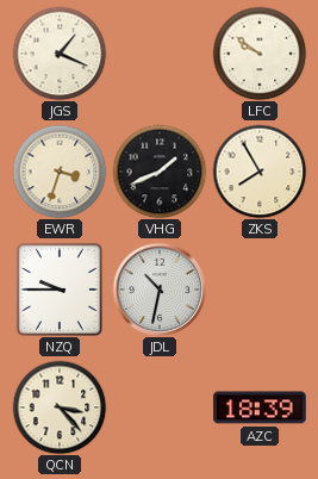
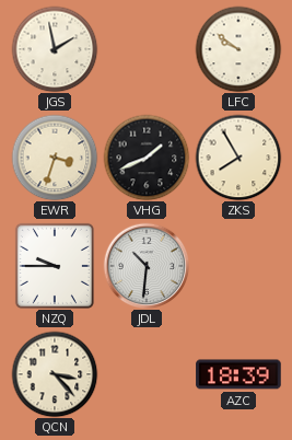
JGS: 1:19 -> 1:58
JDL: 10:32 -> 10:31
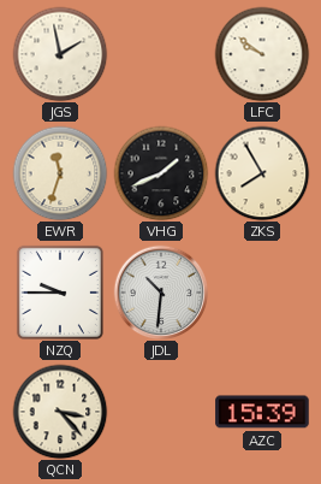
EWR: 3:33 -> 11:33
AZC: 18:39 -> 15:39
